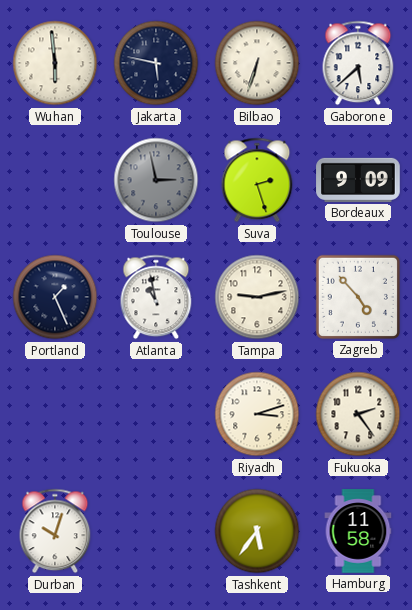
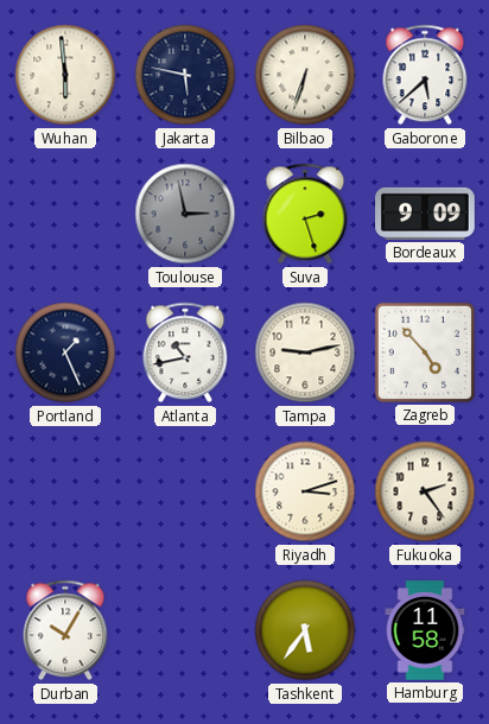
Atlanta: 10:58 -> 10:43
Durban: 10:03 -> 10:05
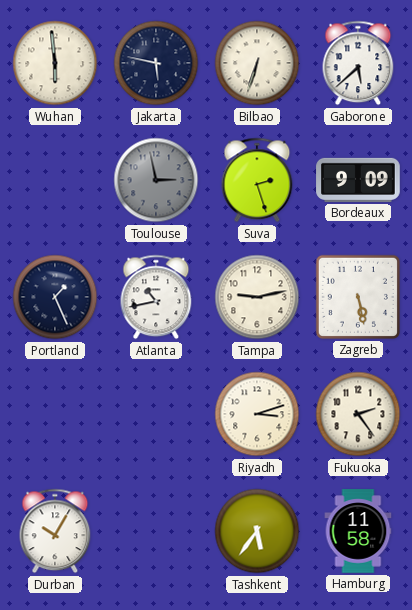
Zagreb: 4:53 -> 5:28
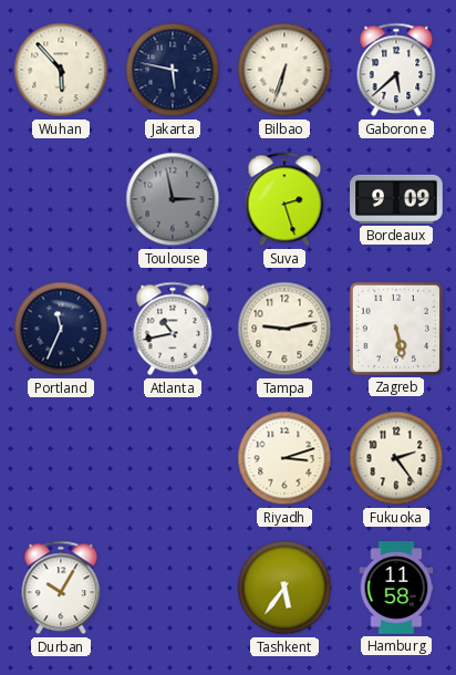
Wuhan: 5:59 -> 5:53
Portland: 1:26 -> 11:34
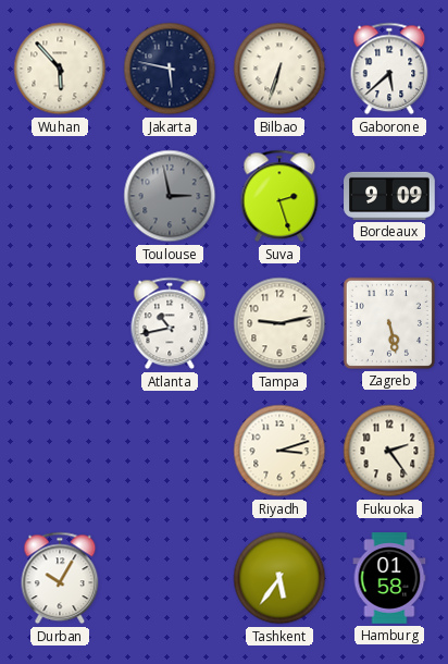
Portland: 11:34 -> none
Hamburg: 11:58 -> 01:58
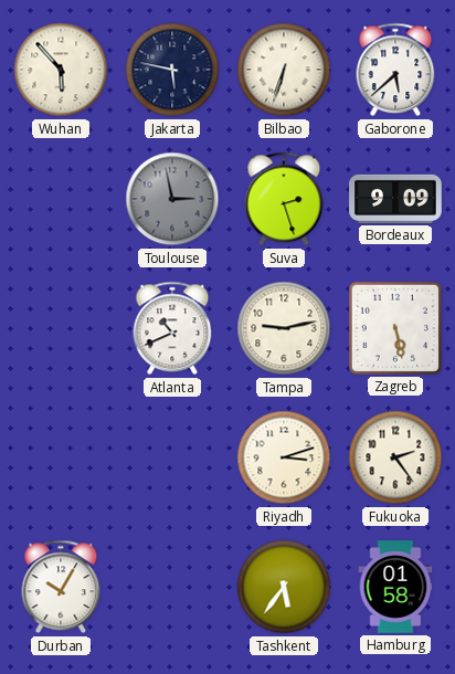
Atlanta: 10:43 -> 10:41
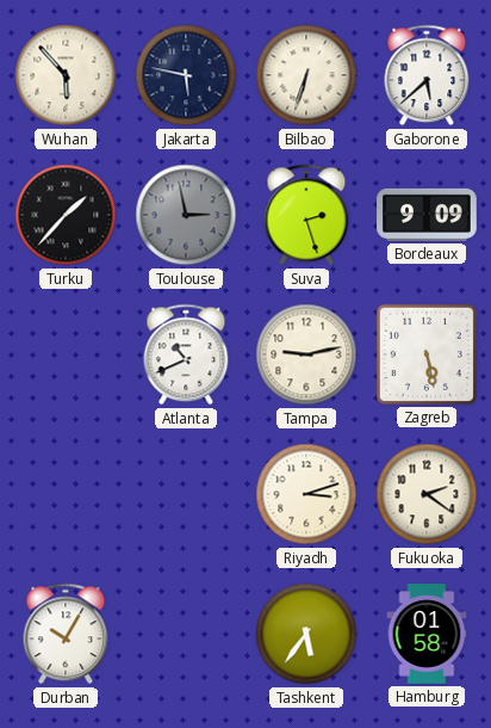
Turku: none -> 1:37
Fukuoka: 2:24 -> 2:21
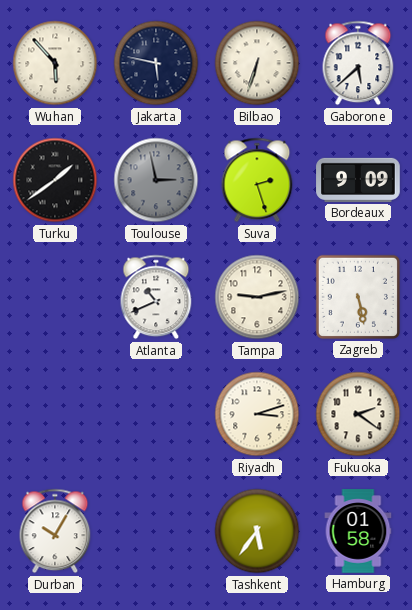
Turku: 1:37 -> 1:39
